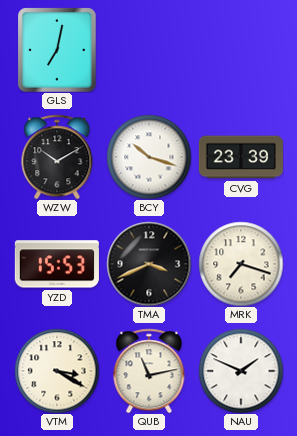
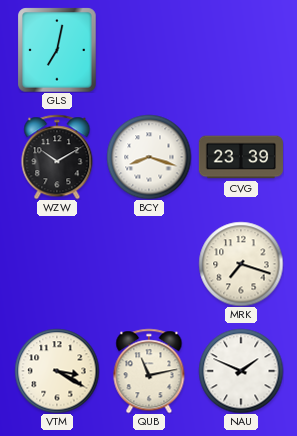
BCY: 10:18 -> 8:18
YZD: 15:53 -> none
TMA: 3:41 -> none
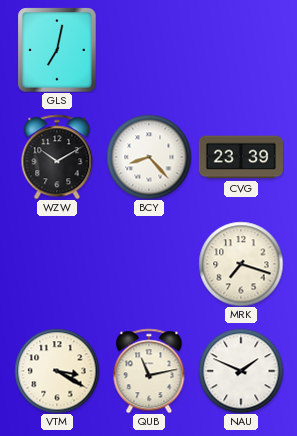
BCY: 8:18 -> 8:23
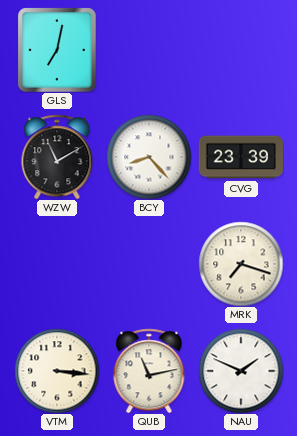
WZW: 10:10 -> 11:10
VTM: 3:20 -> 3:16
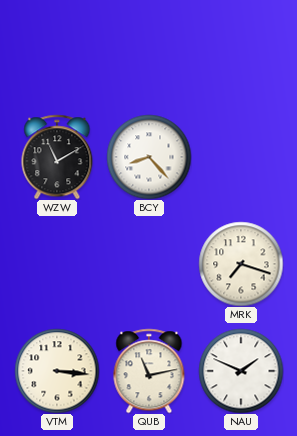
GLS: 7:02 -> none
CVG: 23:39 -> none
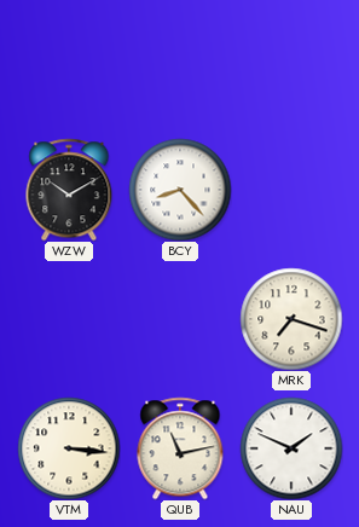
WZW: 11:10 -> 10:10
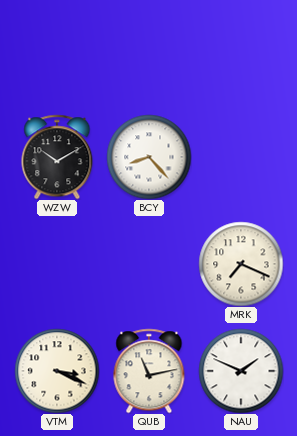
MRK: 7:18 -> 7:19
VTM: 3:16 -> 3:19
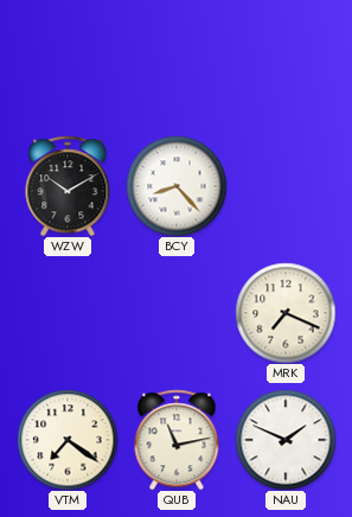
VTM: 3:19 -> 7:21
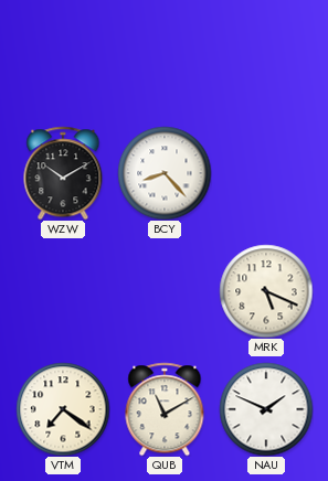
MRK: 7:19 -> 5:19
QUB: 11:13 -> 11:10
